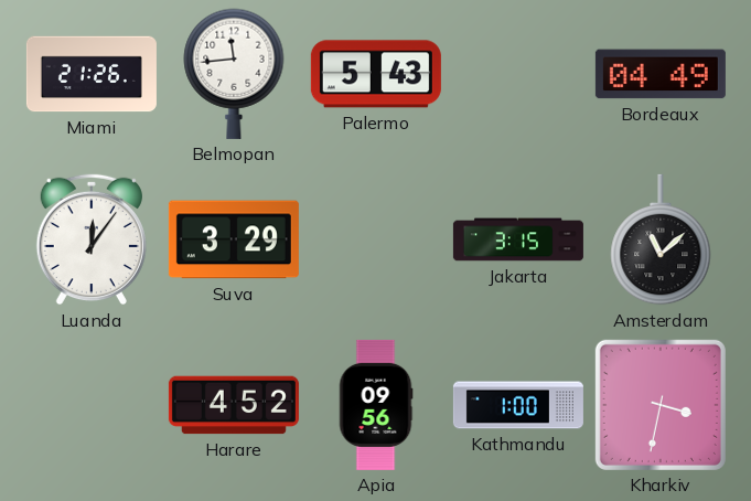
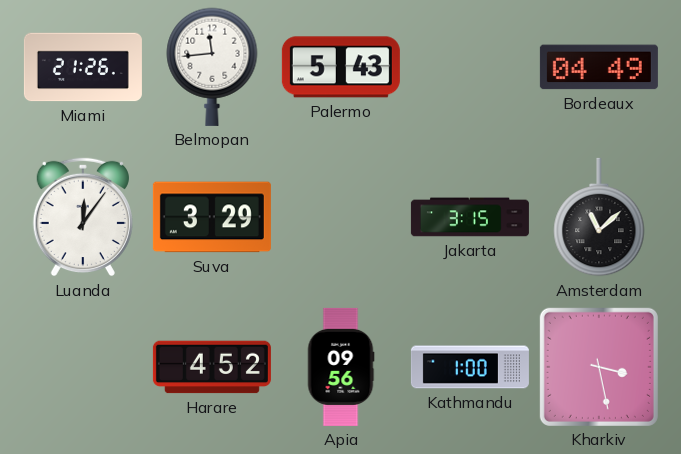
Kharkiv: 3:32 -> 3:28
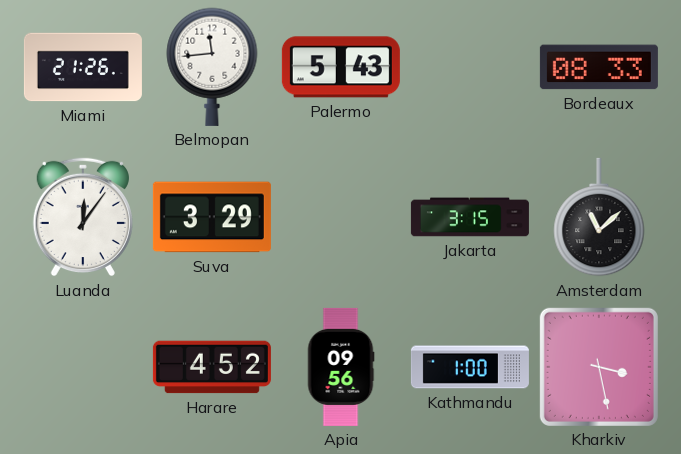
Bordeaux: 04:49 -> 08:33
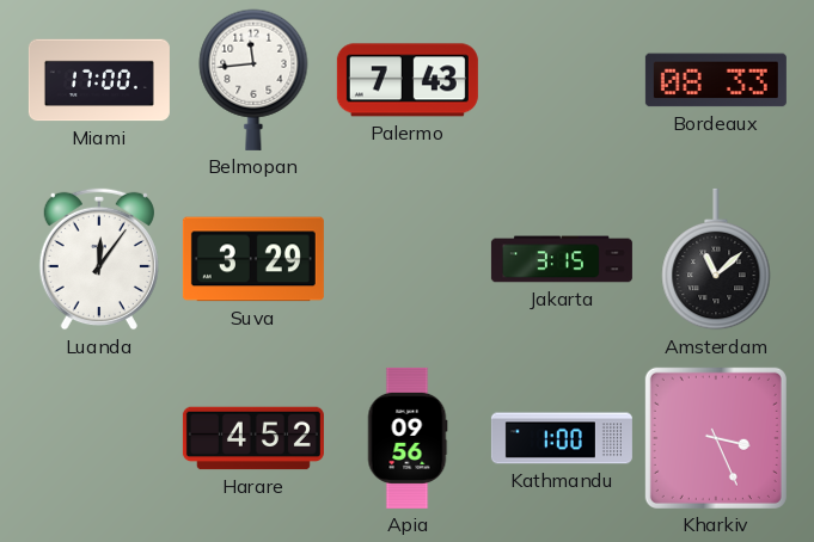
Miami: 21:26 -> 17:00
Palermo: 5:43 -> 7:43
Kharkiv: 3:28 -> 3:26
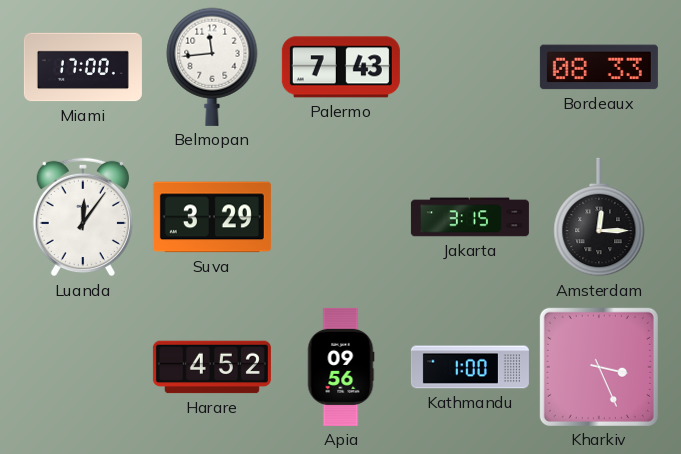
Amsterdam: 11:08 -> 12:15
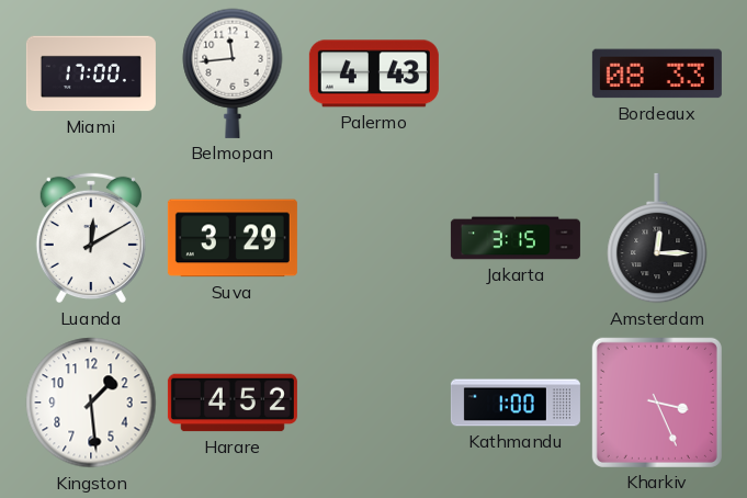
Palermo: 7:43 -> 4:43
Luanda: 12:06 -> 12:10
Kingston: none -> 1:29
Apia: 09:56 -> none
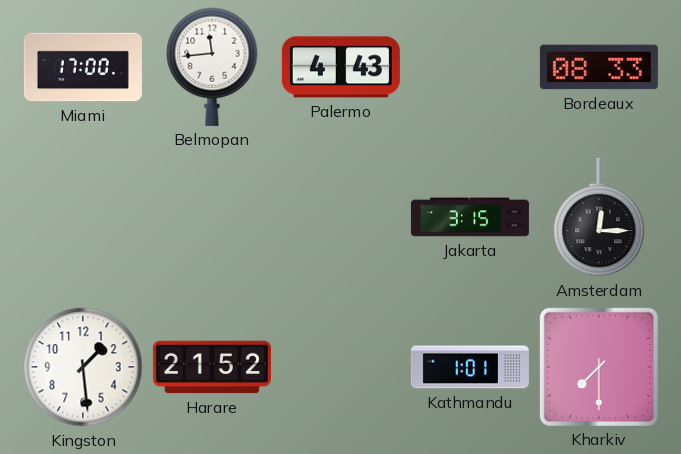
Luanda: 12:10 -> none
Suva: 3:29 -> none
Harare: 4:52 -> 21:52
Kathmandu: 1:00 -> 1:01
Kharkiv: 3:26 -> 7:30
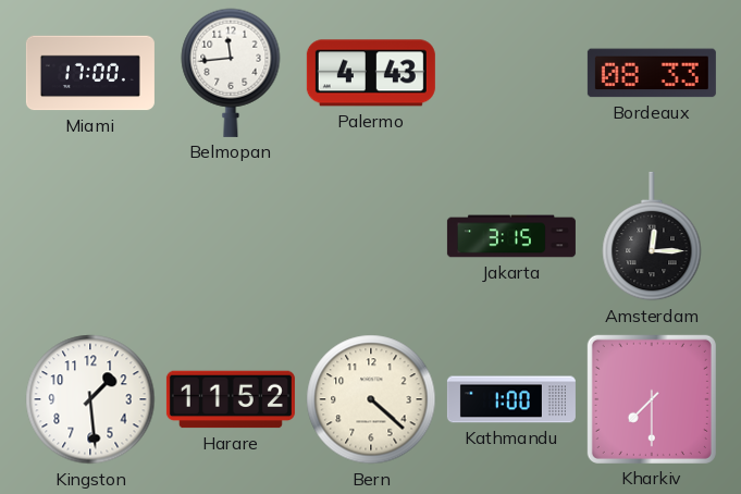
Harare: 21:52 -> 11:52
Bern: none -> 4:22
Kathmandu: 1:01 -> 1:00
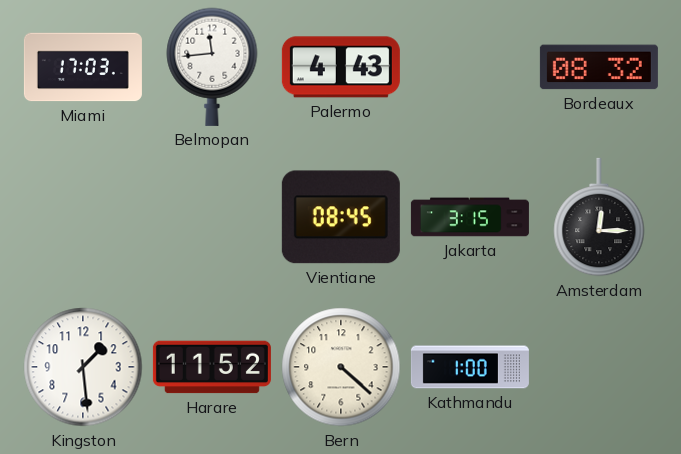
Miami: 17:00 -> 17:03
Bordeaux: 08:33 -> 08:32
Vientiane: none -> 08:45
Kharkiv: 7:30 -> none
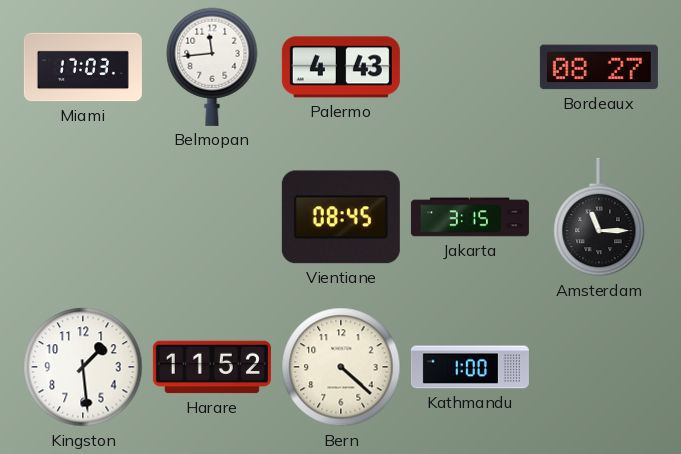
Bordeaux: 08:32 -> 08:27
Amsterdam: 12:15 -> 11:15
